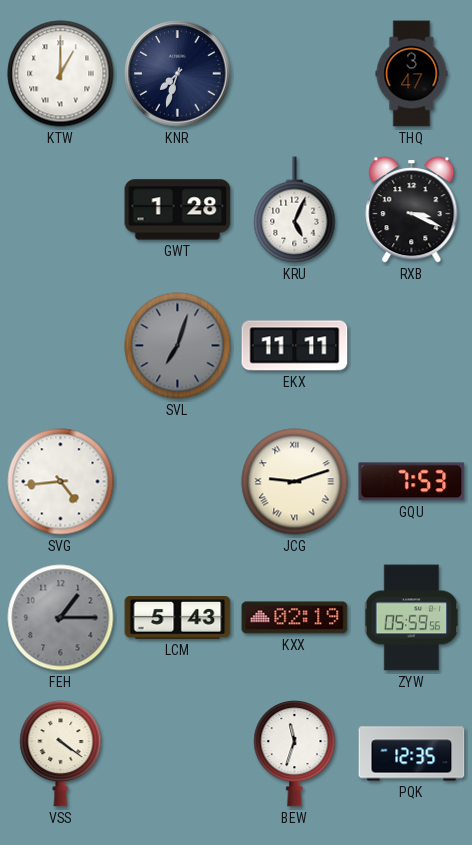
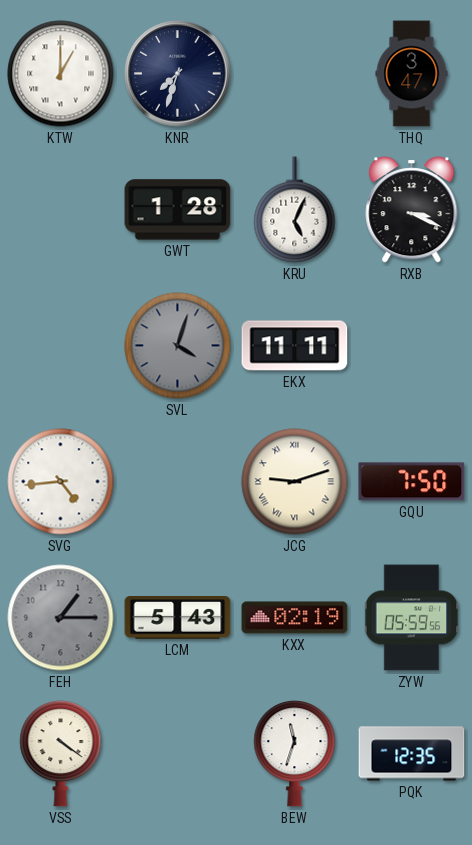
SVL: 7:03 -> 4:03
GQU: 7:53 -> 7:50
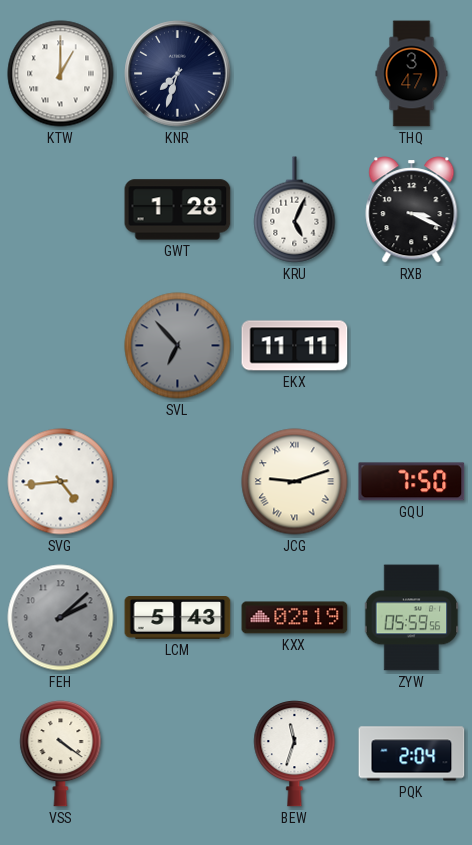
SVL: 4:03 -> 6:53
FEH: 1:15 -> 2:08
PQK: 12:35 -> 2:04
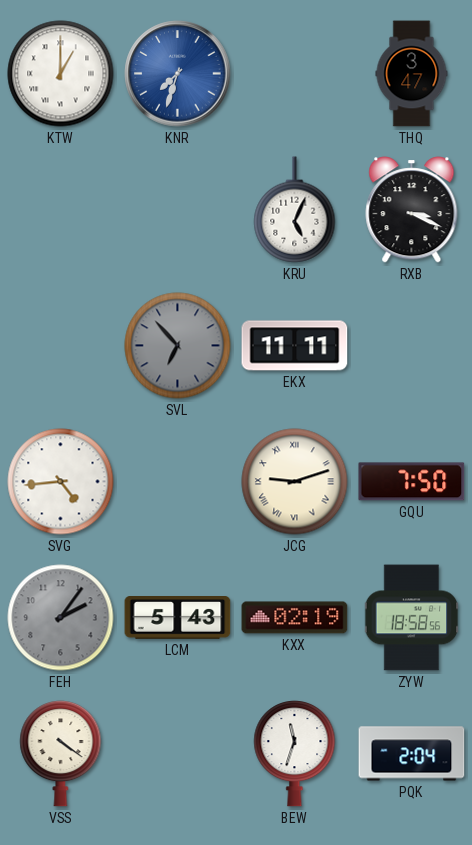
KNR dial: navy -> blue
GWT: 1:28 -> none
FEH: 2:08 -> 2:06
ZYW: 05:59 -> 18:58
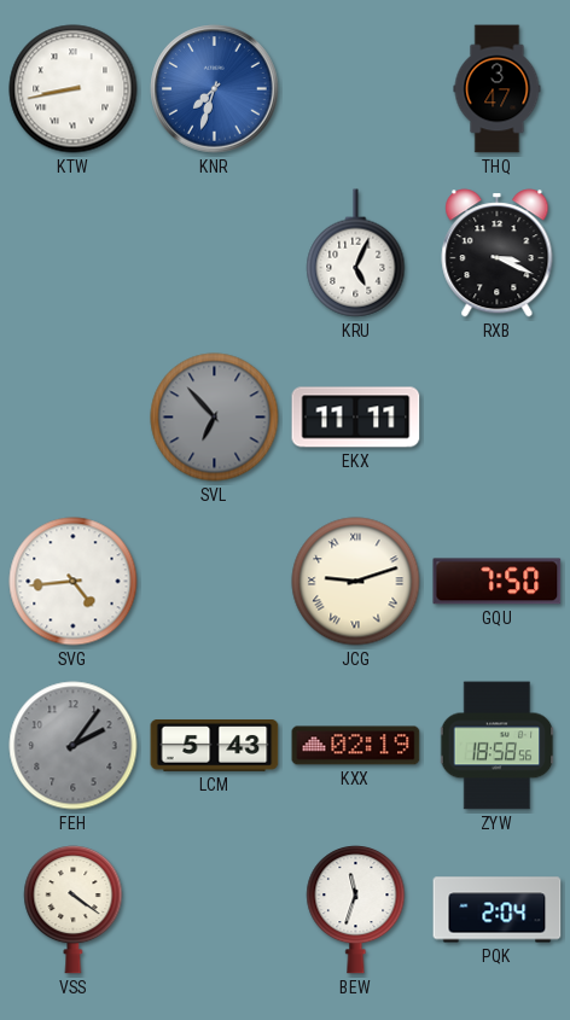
KTW: 1:00 -> 8:43
